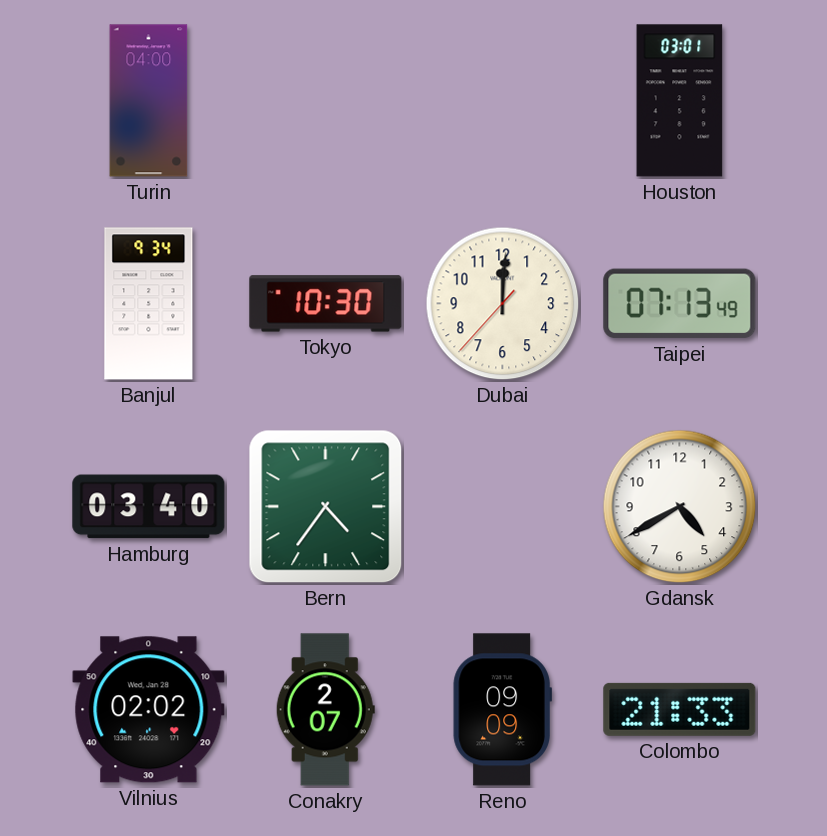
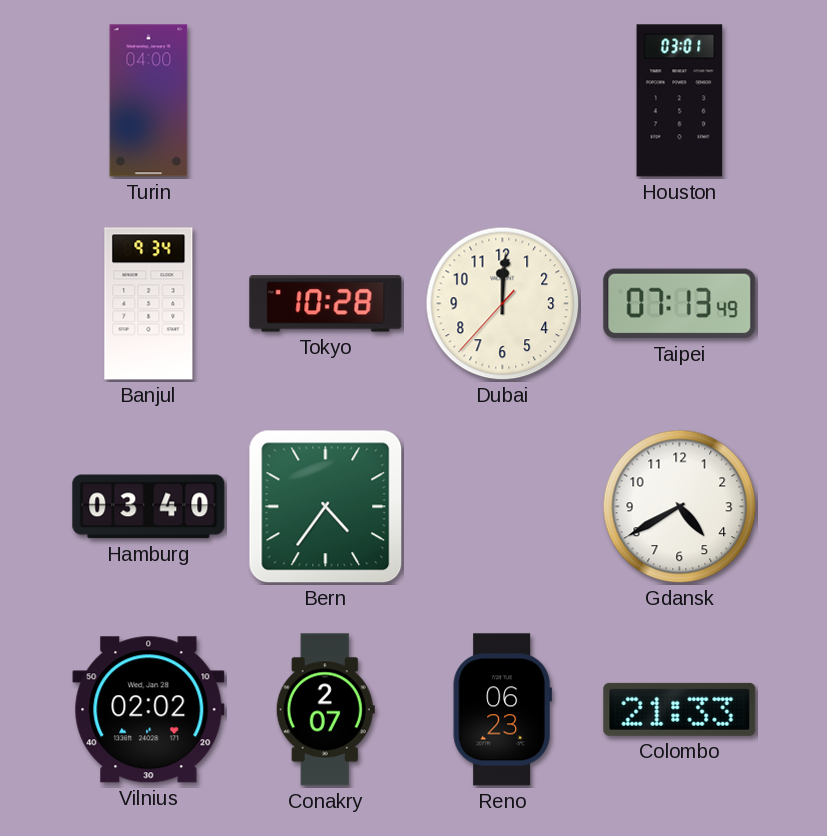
Tokyo: 10:30 -> 10:28
Reno: 09:09 -> 06:23
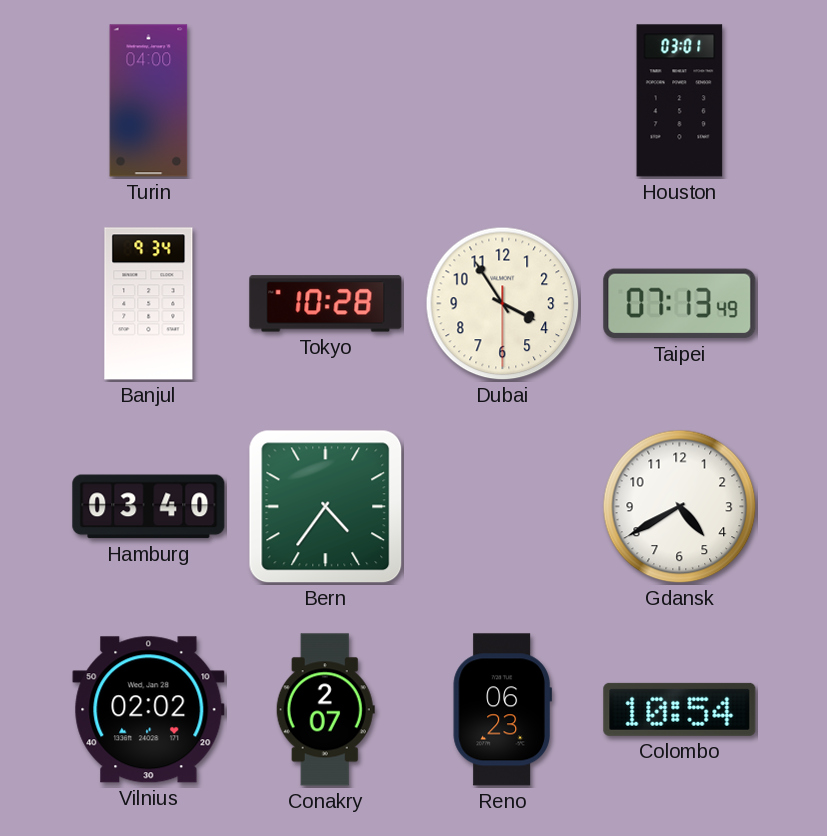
Dubai: 12:00 -> 3:54
Colombo: 21:33 -> 10:54
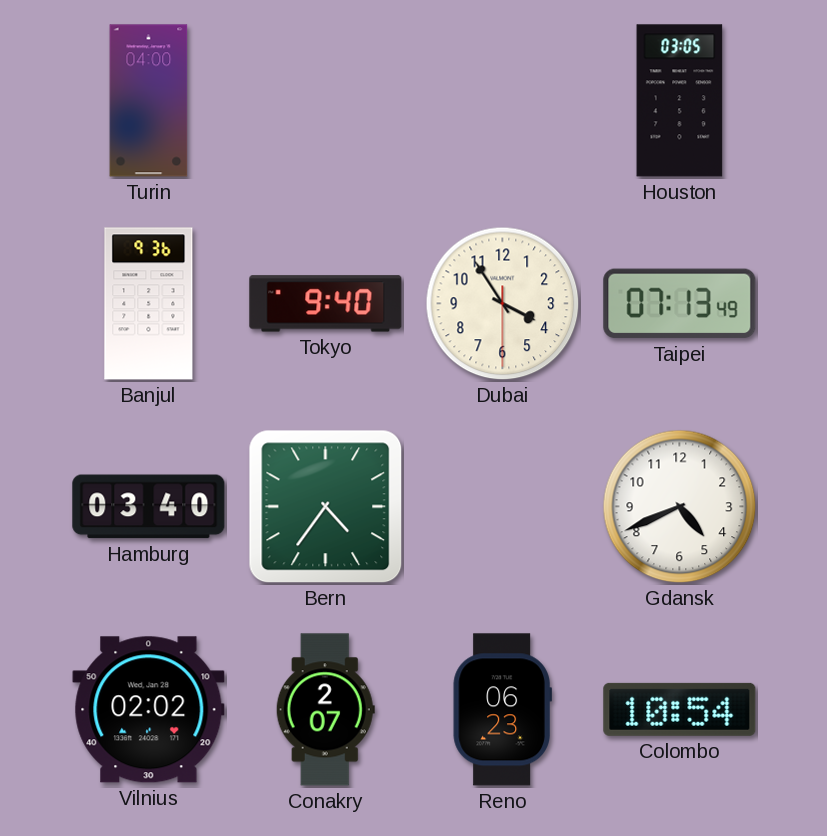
Houston: 03:01 -> 03:05
Banjul: 9:34 -> 9:36
Tokyo: 10:28 -> 9:40
Gdansk: 4:40 -> 4:41
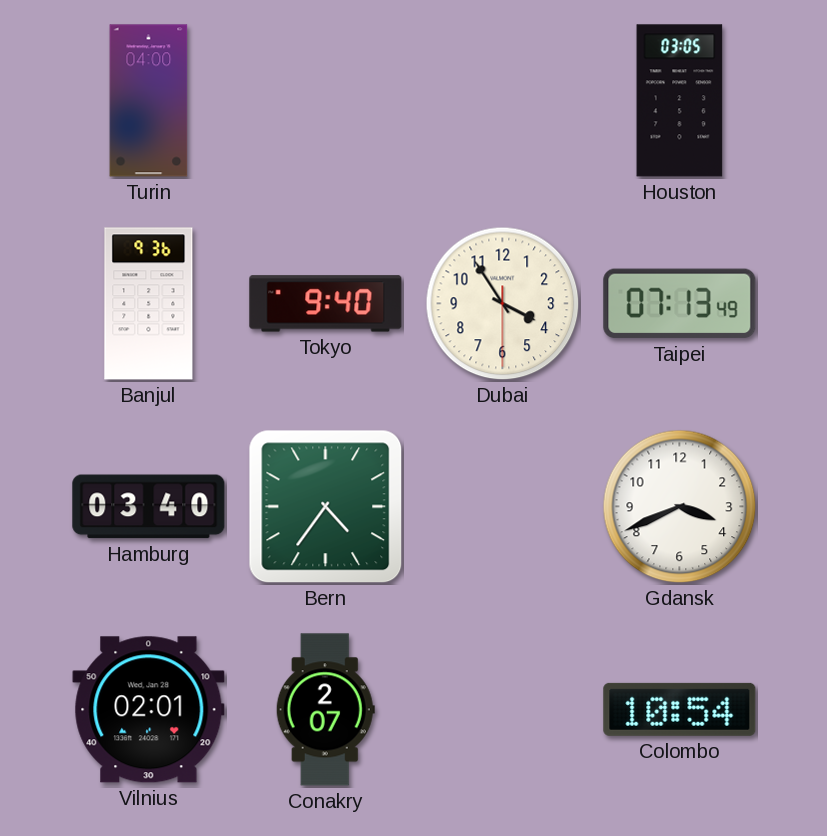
Gdansk: 4:41 -> 3:41
Vilnius: 02:02 -> 02:01
Reno: 06:23 -> none
